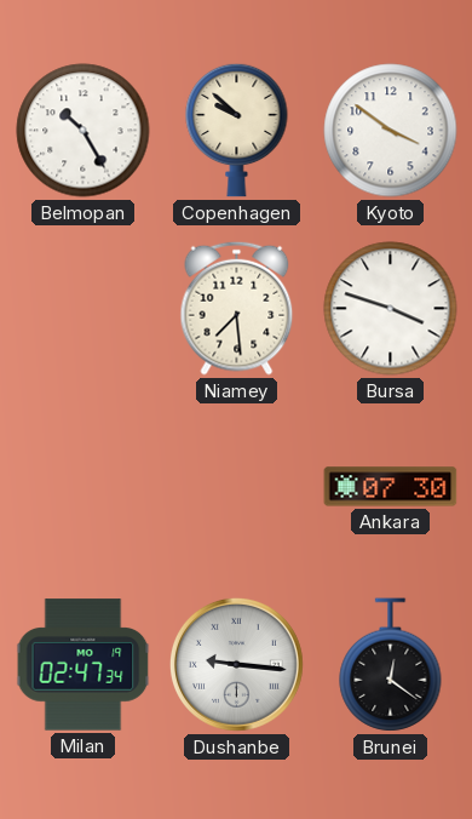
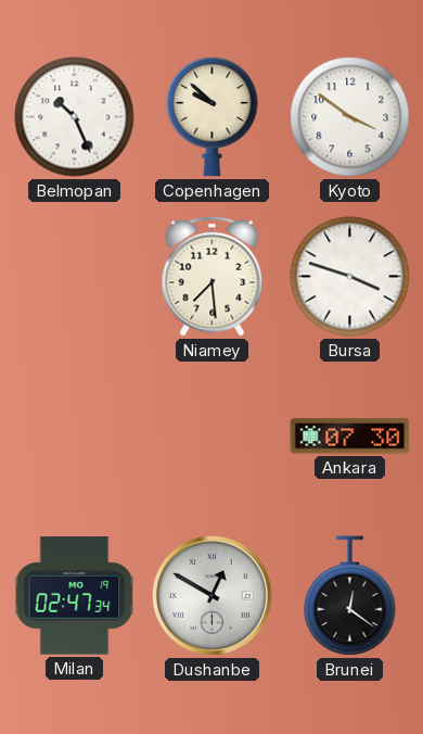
Belmopan: 10:25 -> 10:26
Dushanbe: 9:16 -> 12:50
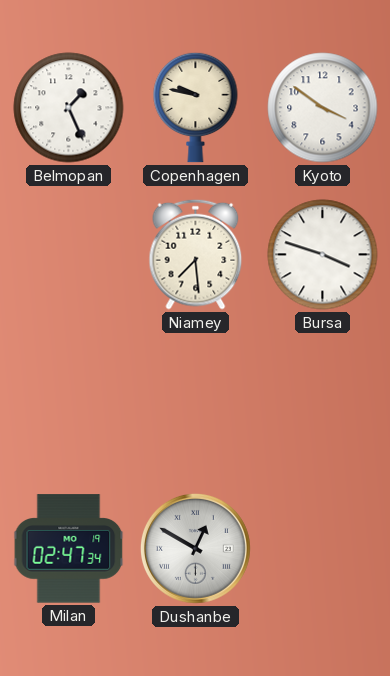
Belmopan: 10:26 -> 1:26
Copenhagen: 9:52 -> 9:47
Ankara: 07:30 -> none
Brunei: 12:21 -> none
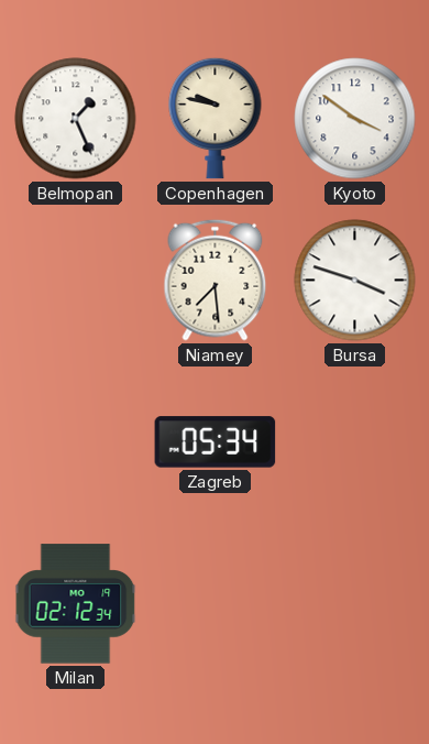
Zagreb: none -> 05:34
Milan: 02:47 -> 02:12
Dushanbe: 12:50 -> none
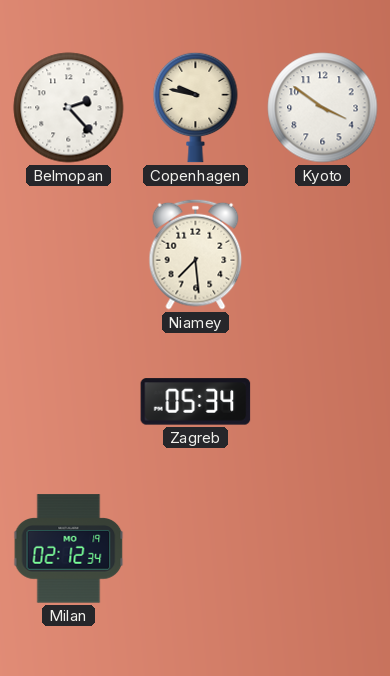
Belmopan: 1:26 -> 2:23
Bursa: 3:48 -> none
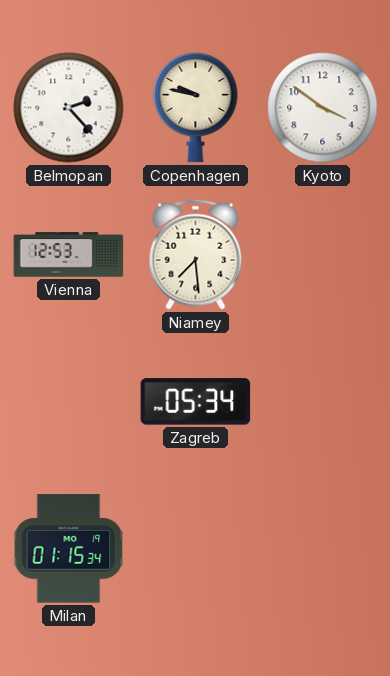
Vienna: none -> 12:53
Milan: 02:12 -> 01:15
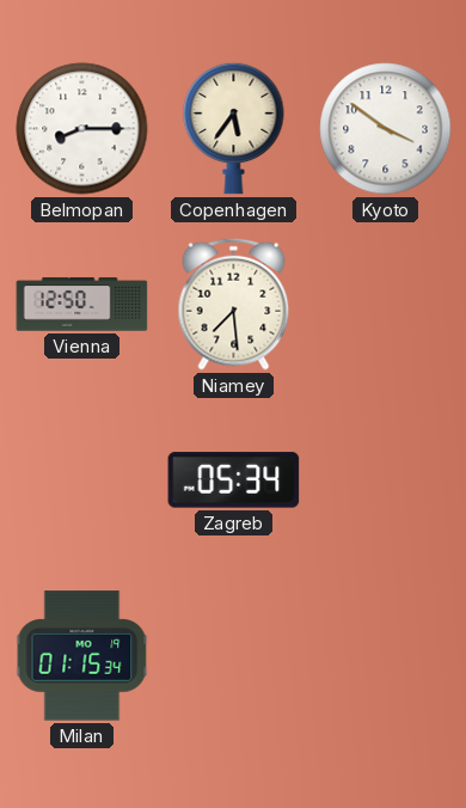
Belmopan: 2:23 -> 8:15
Copenhagen: 9:47 -> 5:36
Vienna: 12:53 -> 12:50
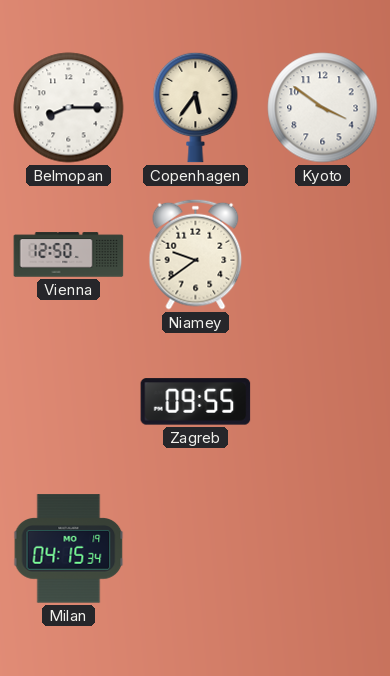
Niamey: 7:29 -> 9:39
Zagreb: 05:34 -> 09:55
Milan: 01:15 -> 04:15
